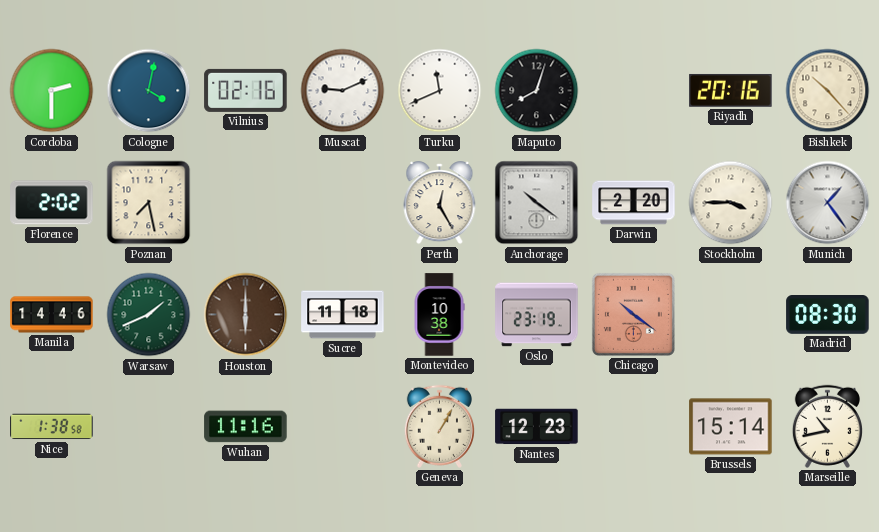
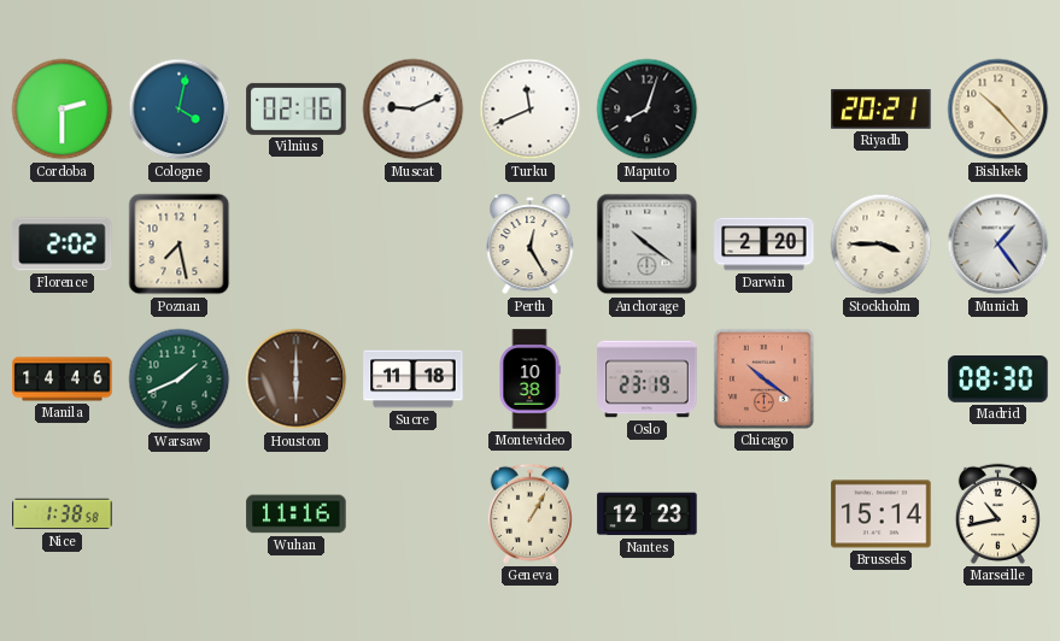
Riyadh: 20:16 -> 20:21
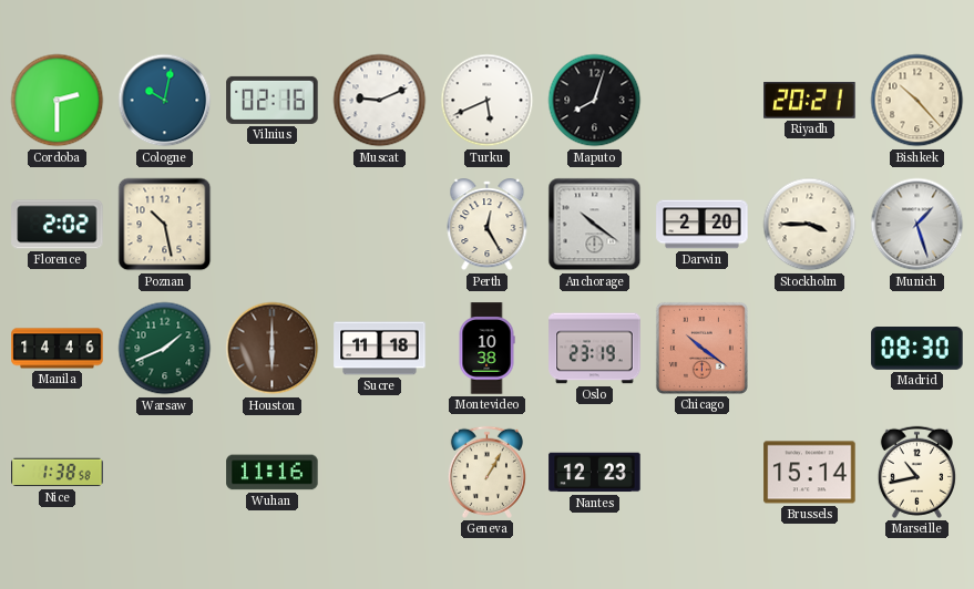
Cologne: 4:02 -> 10:02
Turku: 11:41 -> 5:41
Poznan: 7:28 -> 10:28
Munich: 1:24 -> 1:27
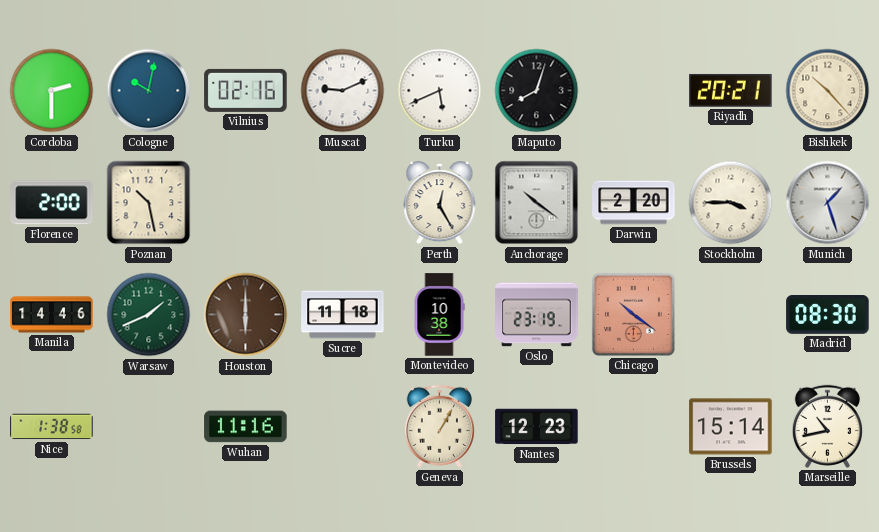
Florence: 2:02 -> 2:00
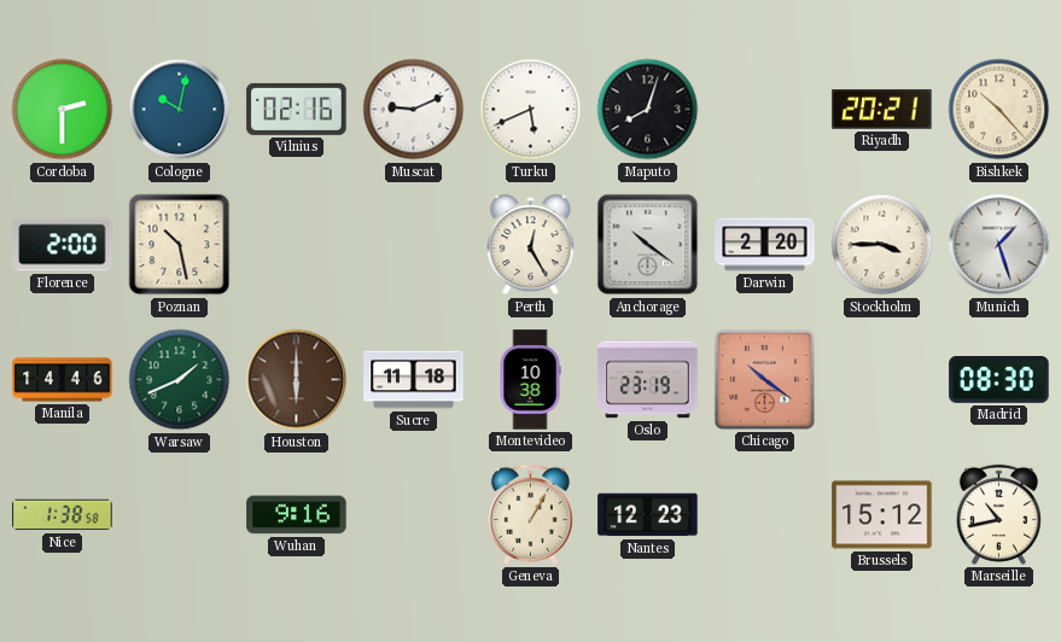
Wuhan: 11:16 -> 9:16
Brussels: 15:14 -> 15:12
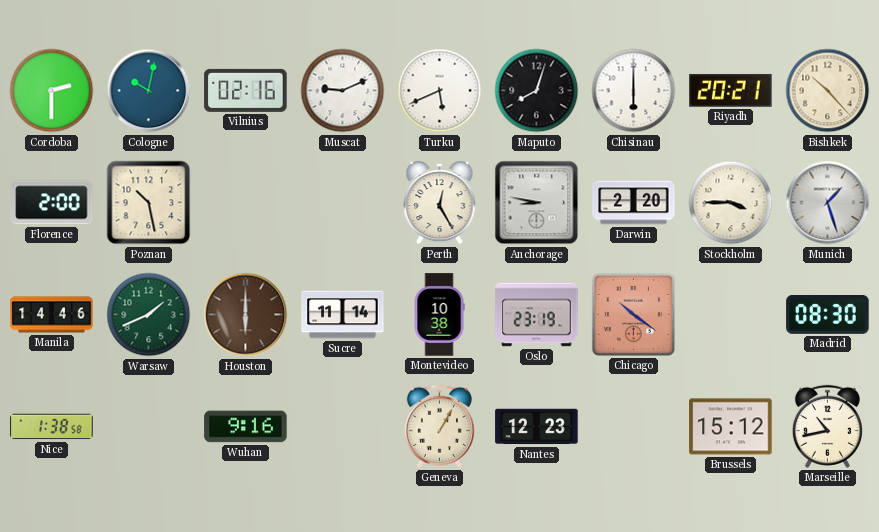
Chisinau: none -> 6:00
Anchorage: 10:21 -> 8:47
Sucre: 11:18 -> 11:14
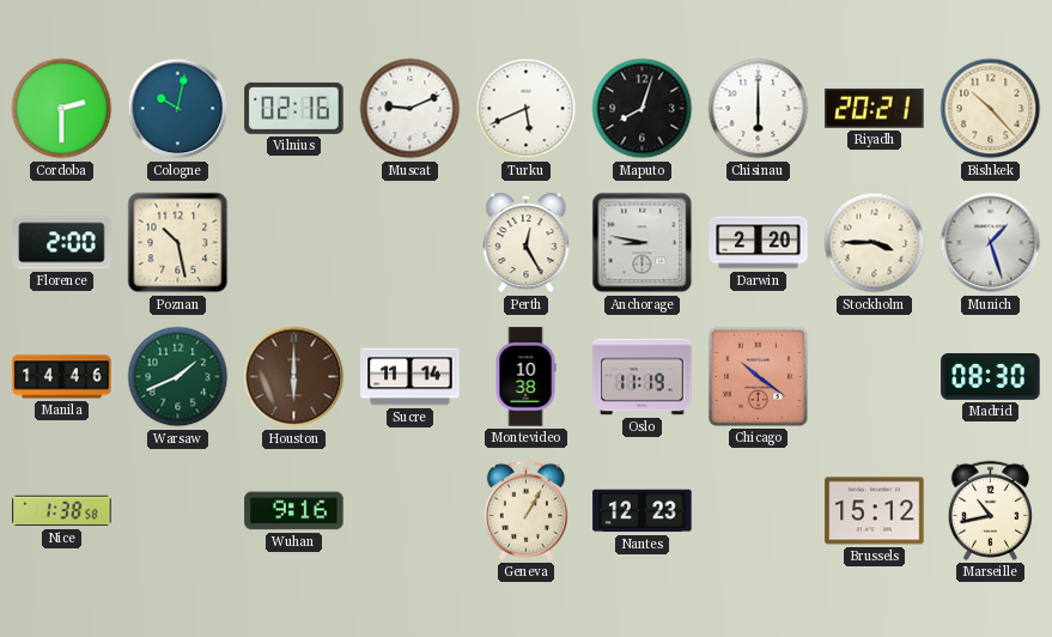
Oslo: 23:19 -> 11:19
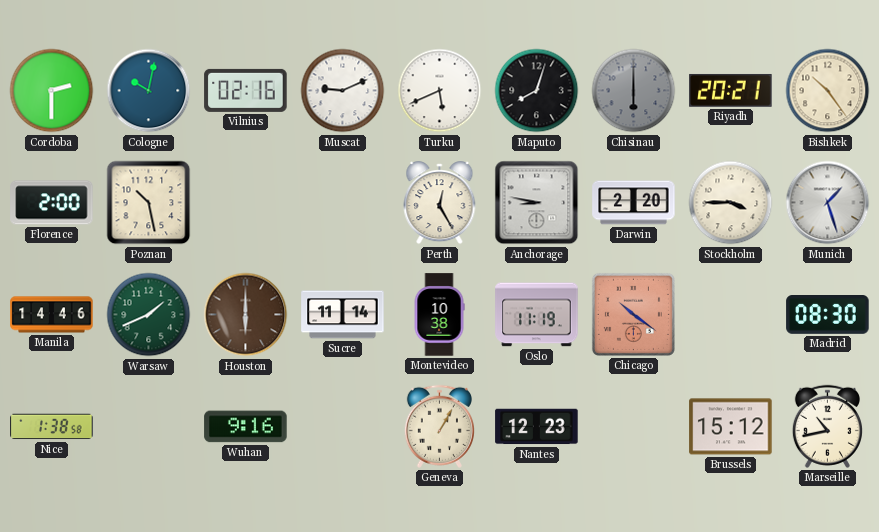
Chisinau dial: white -> grey
Bishkek: 10:23 -> 10:24
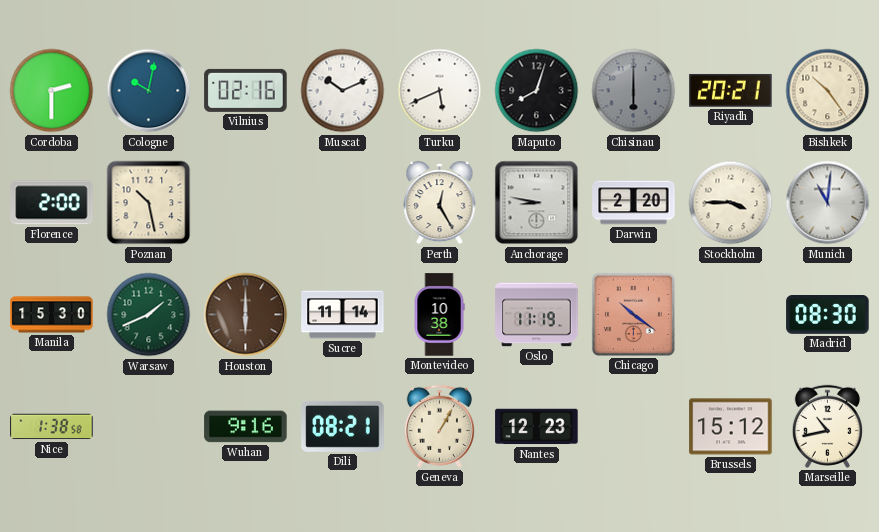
Muscat: 9:11 -> 10:11
Munich: 1:27 -> 11:01
Manila: 14:46 -> 15:30
Dili: none -> 08:21
